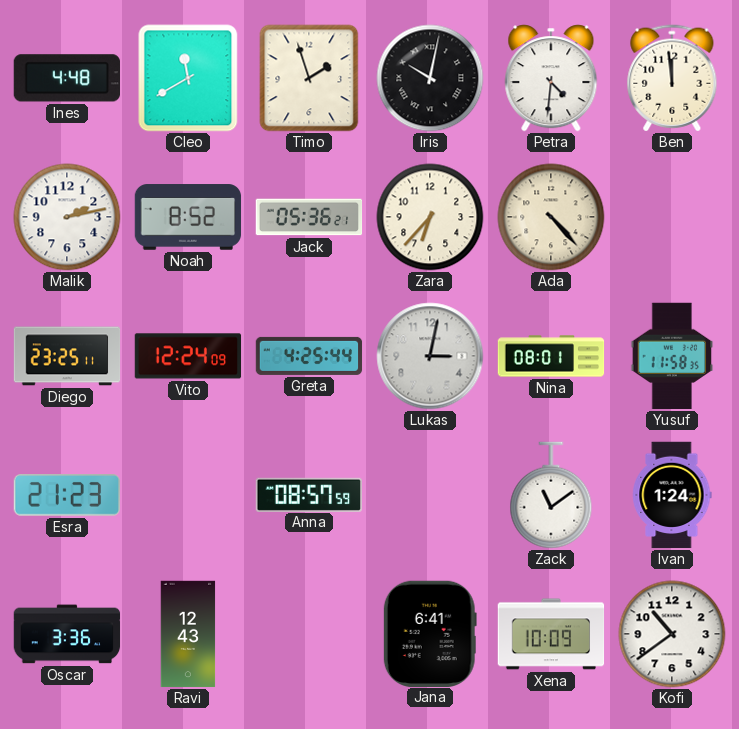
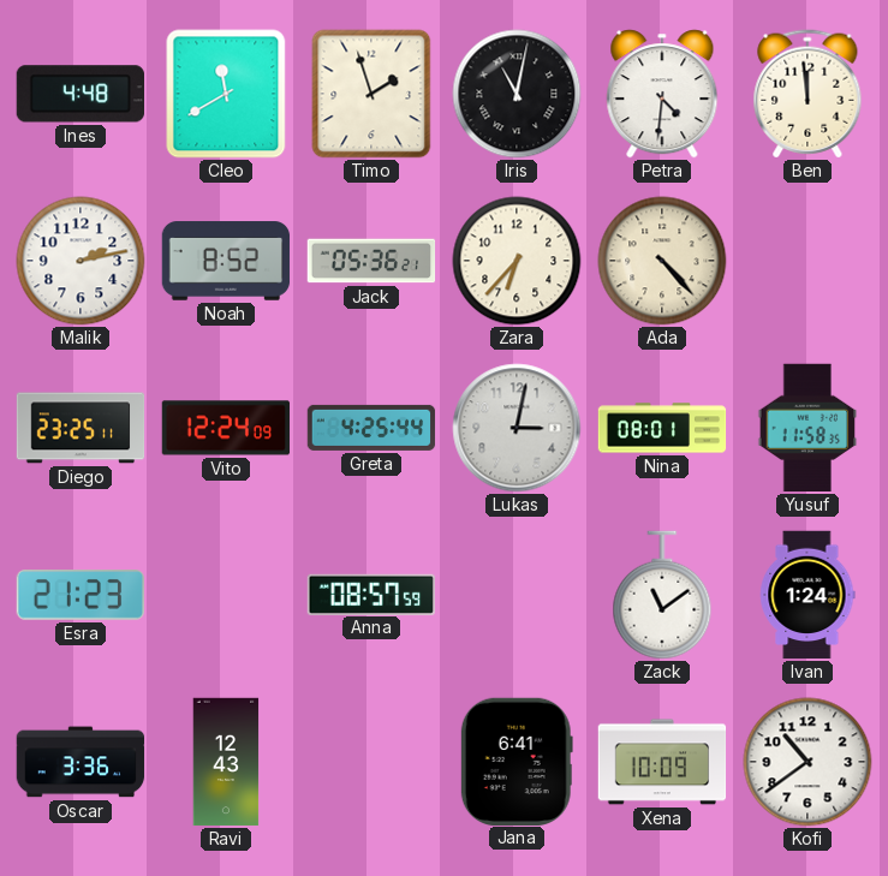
Iris: 10:02 -> 11:02
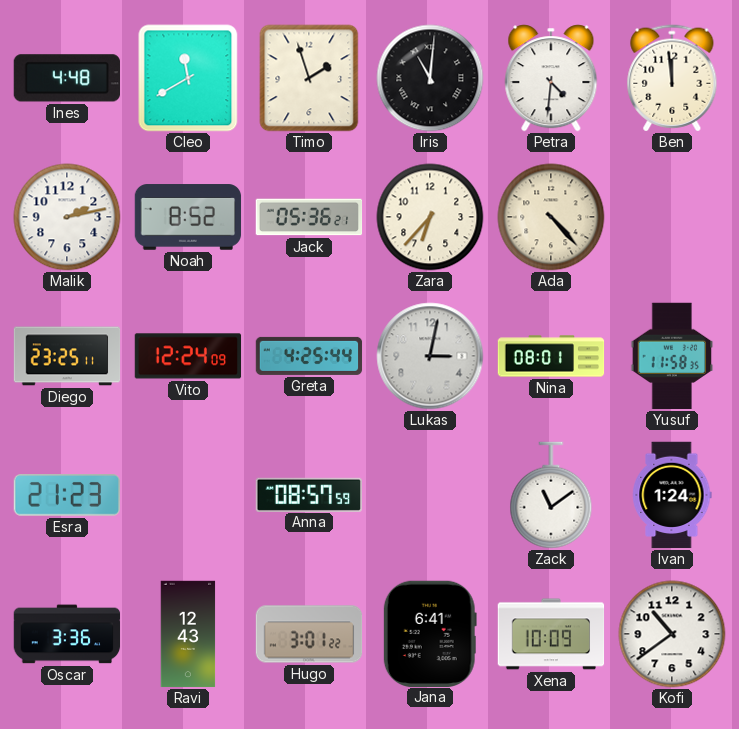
Iris: 11:02 -> 11:01
Hugo: none -> 3:01
